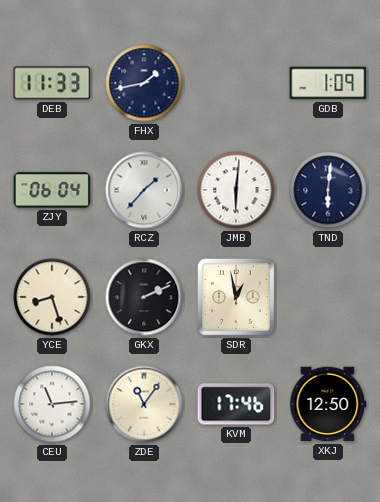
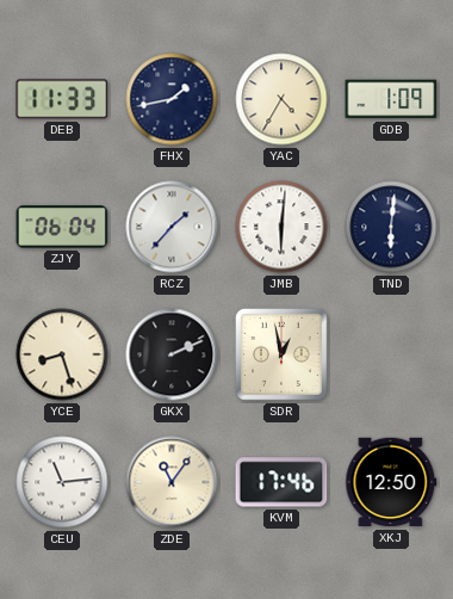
YAC: none -> 4:35
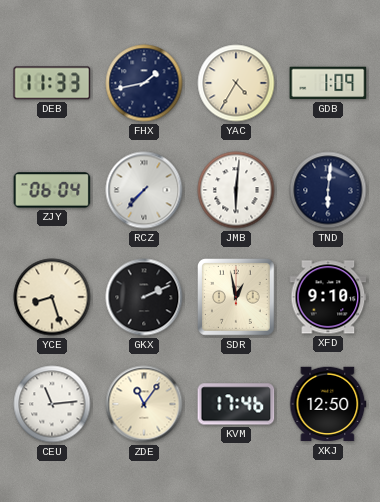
RCZ: 1:37 -> 7:37
XFD: none -> 9:10
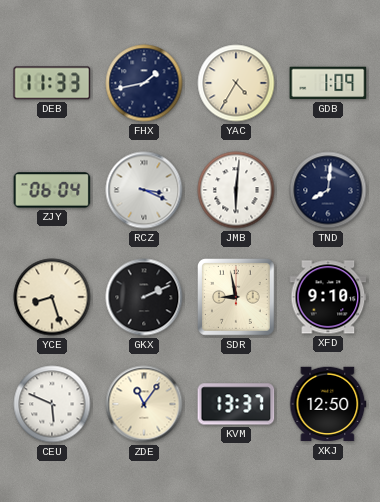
RCZ: 7:37 -> 3:19
TND: 6:01 -> 8:01
SDR: 12:58 -> 8:58
CEU: 11:14 -> 5:49
KVM: 17:46 -> 13:37
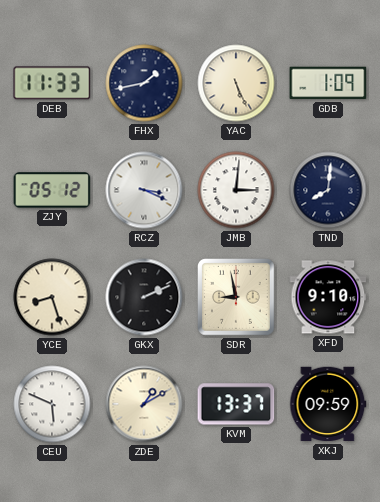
YAC: 4:35 -> 5:26
ZJY: 06:04 -> 05:12
JMB: 6:01 -> 3:01
ZDE: 11:06 -> 1:10
XKJ: 12:50 -> 09:59
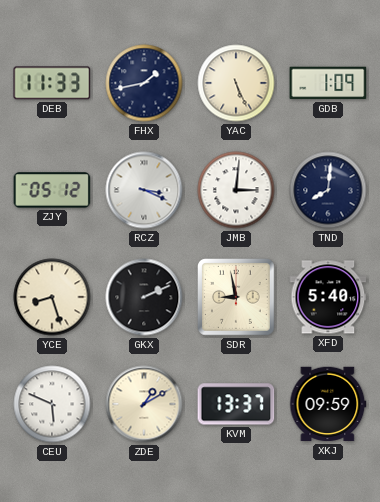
XFD: 9:10 -> 5:40
